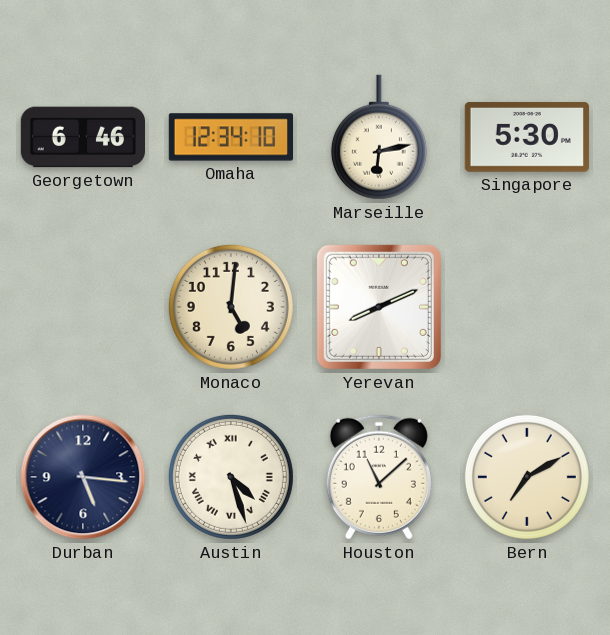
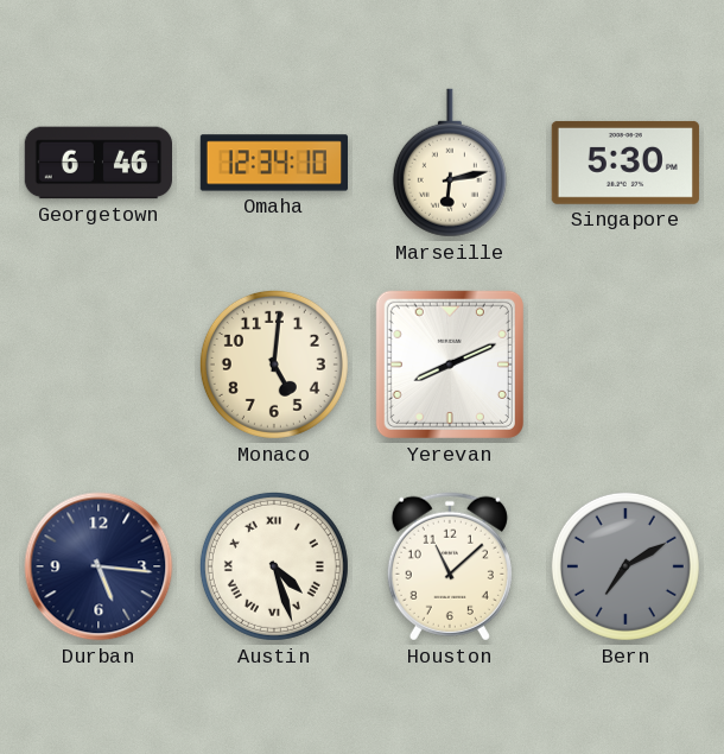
Bern dial: cream -> grey
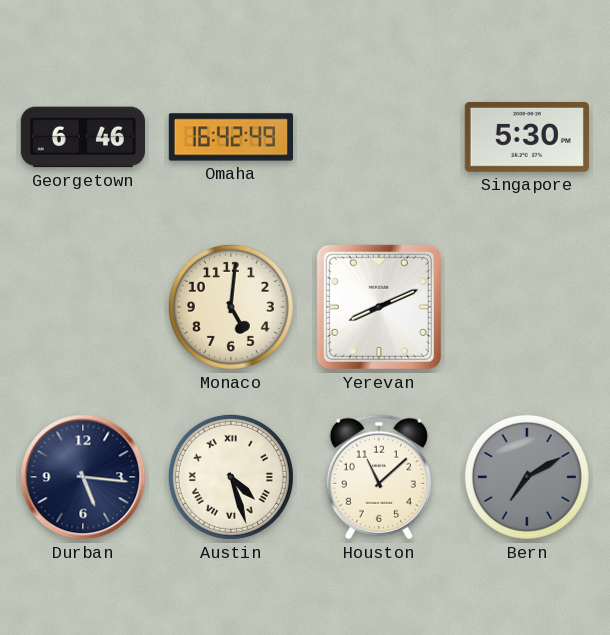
Omaha: 12:34 -> 16:42
Marseille: 6:13 -> none
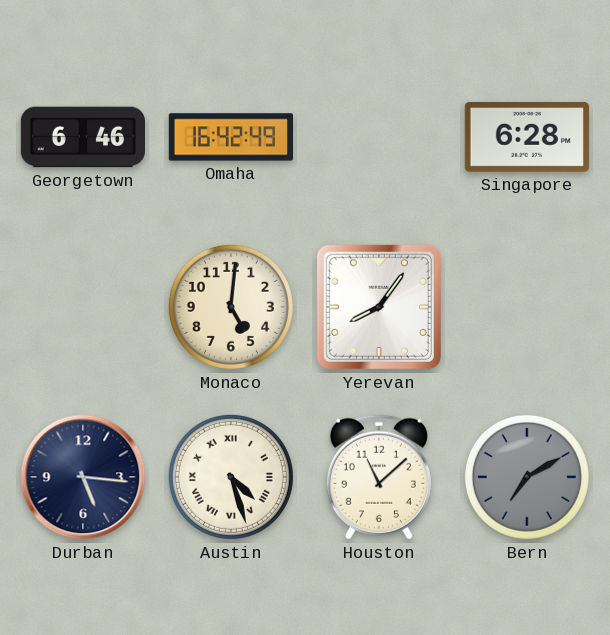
Singapore: 5:30 -> 6:28
Yerevan: 8:11 -> 8:06
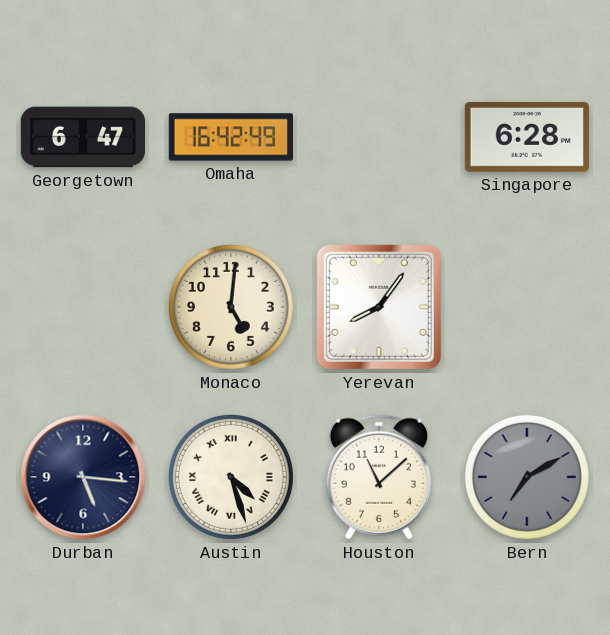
Georgetown: 6:46 -> 6:47
